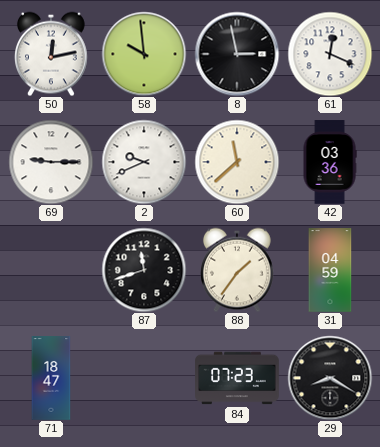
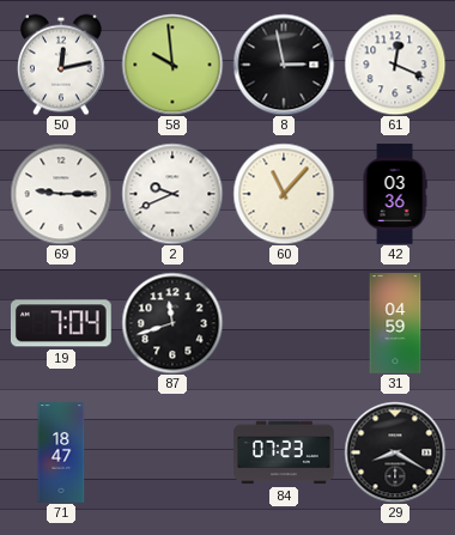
60: 11:38 -> 11:07
19: none -> 7:04
88: 1:36 -> none
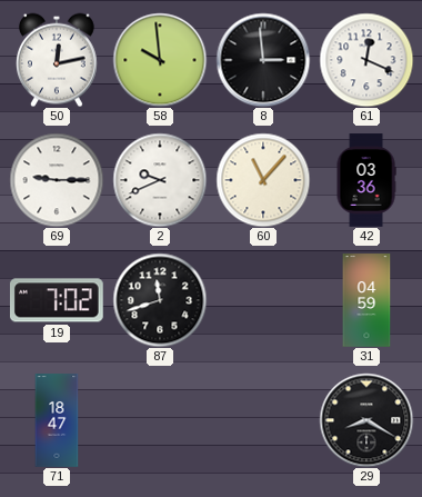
8: 2:58 -> 2:59
19: 7:04 -> 7:02
84: 07:23 -> none
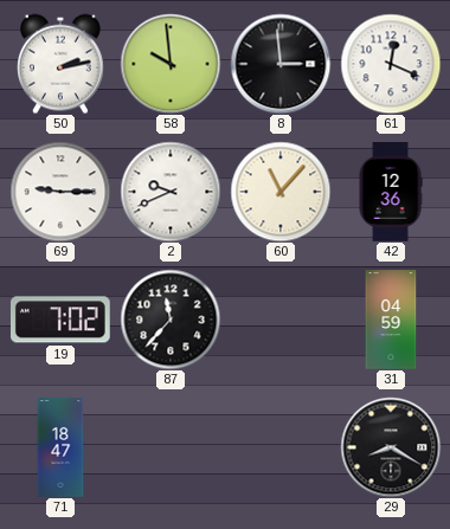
50: 12:13 -> 2:13
42: 03:36 -> 12:36
87: 11:42 -> 11:37
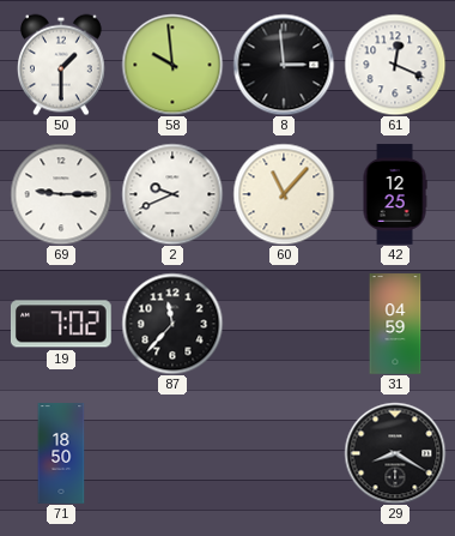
50: 2:13 -> 1:30
42: 12:36 -> 12:25
71: 18:47 -> 18:50
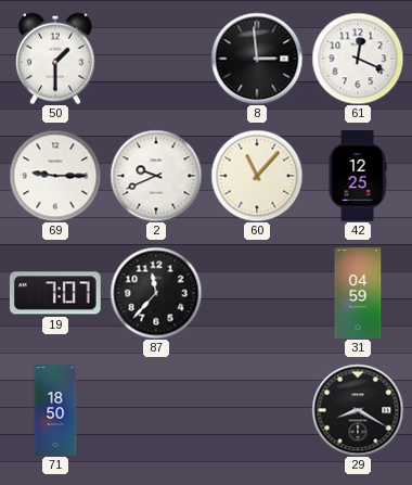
58: 9:59 -> none
19: 7:02 -> 7:07
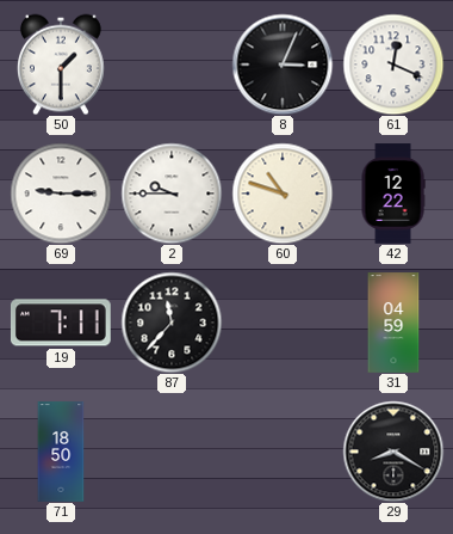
8: 2:59 -> 3:04
2: 9:41 -> 9:45
60: 11:07 -> 10:48
42: 12:25 -> 12:22
19: 7:07 -> 7:11
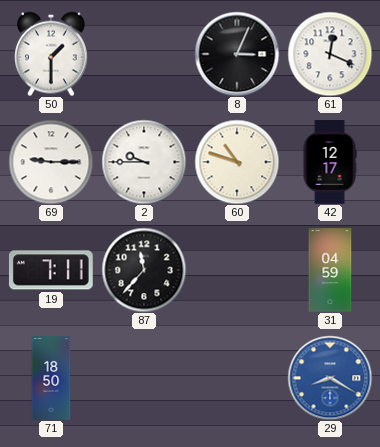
42: 12:22 -> 12:17
29 dial: black -> blue
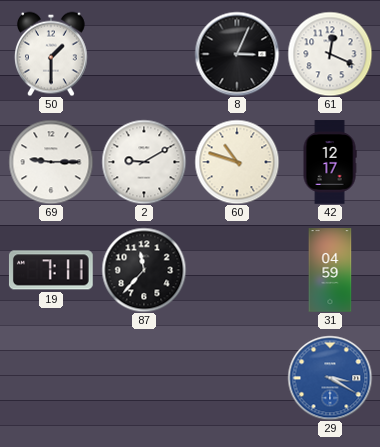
2: 9:45 -> 9:10
71: 18:50 -> none
29: 8:20 -> 3:20
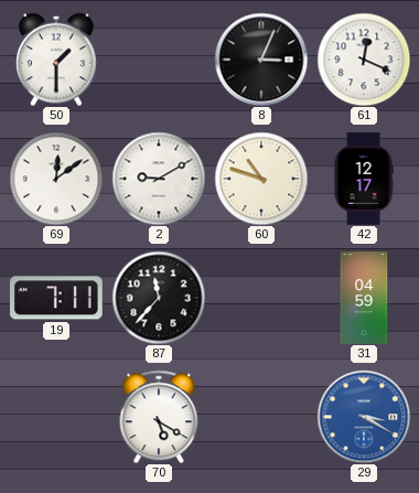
69: 9:15 -> 12:09
70: none -> 5:20
